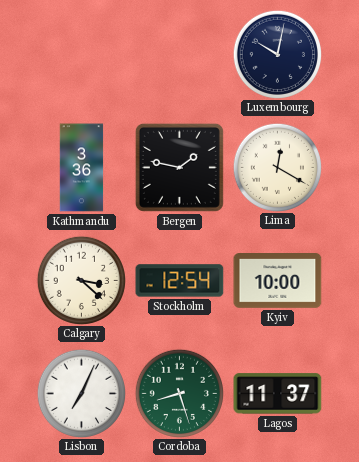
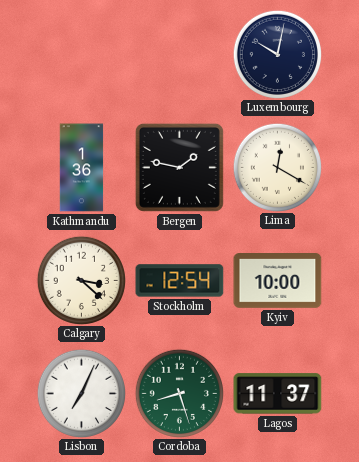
Kathmandu: 3:36 -> 1:36
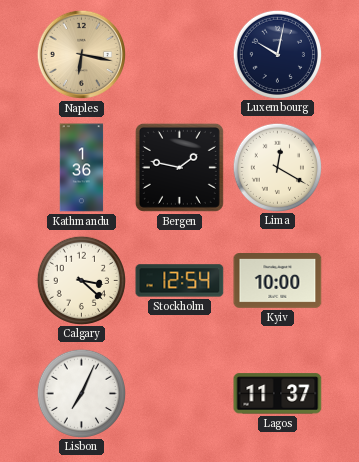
Naples: none -> 6:17
Cordoba: 8:27 -> none
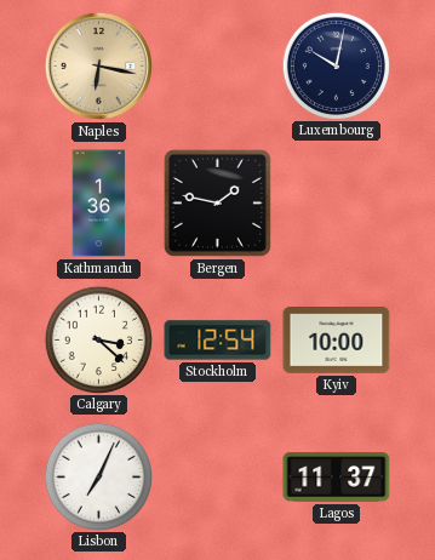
Lima: 12:20 -> none
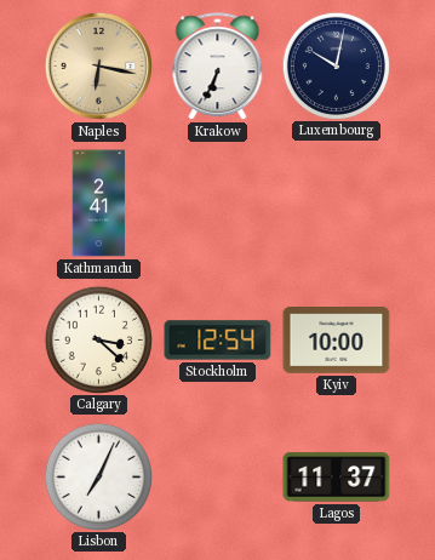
Krakow: none -> 6:34
Kathmandu: 1:36 -> 2:41
Bergen: 1:47 -> none
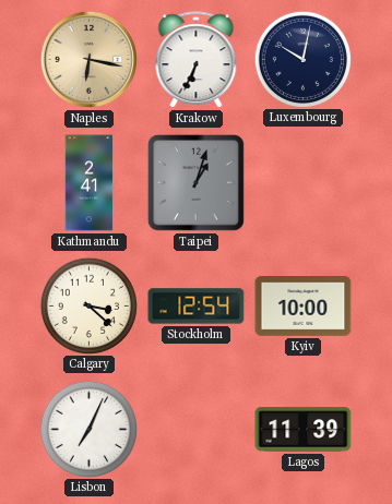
Taipei: none -> 1:03
Lagos: 11:37 -> 11:39
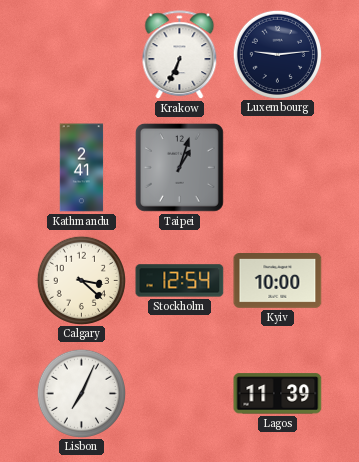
Naples: 6:17 -> none
Luxembourg: 10:02 -> 9:14
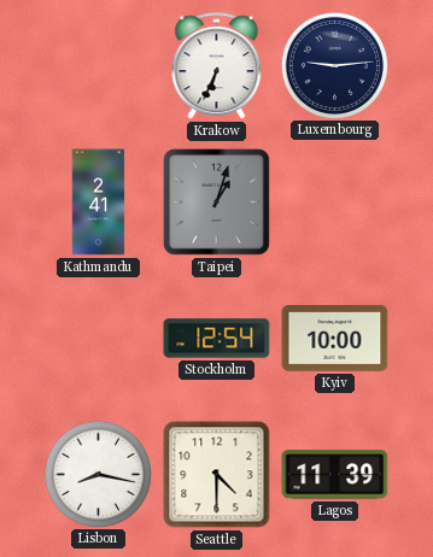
Calgary: 3:22 -> none
Lisbon: 7:04 -> 8:17
Seattle: none -> 4:30
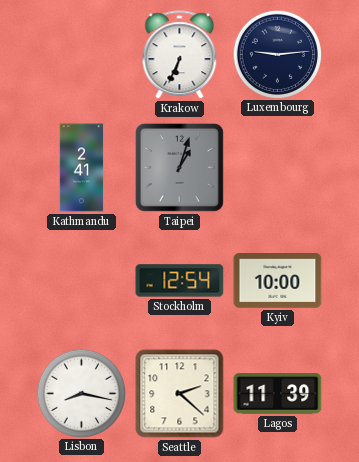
Seattle: 4:30 -> 2:22
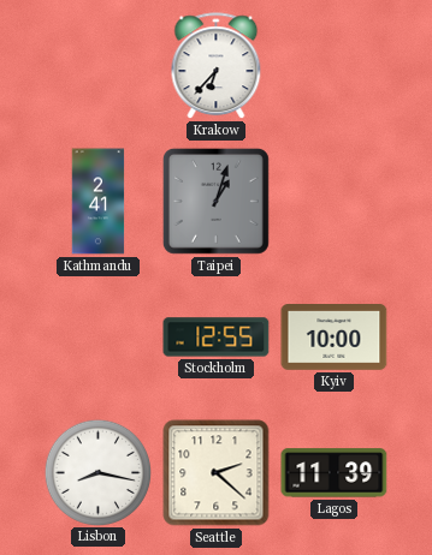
Krakow: 6:34 -> 6:37
Luxembourg: 9:14 -> none
Stockholm: 12:54 -> 12:55
